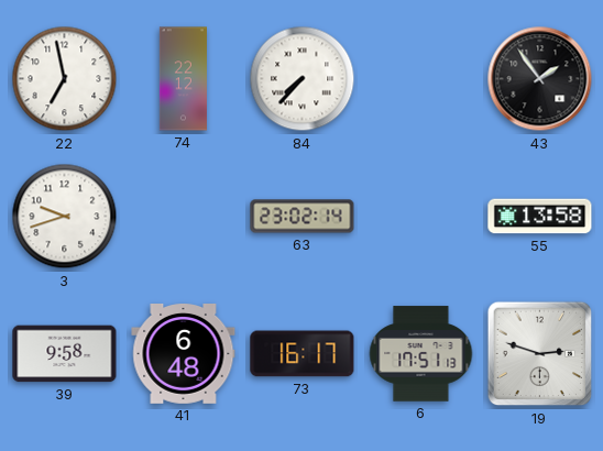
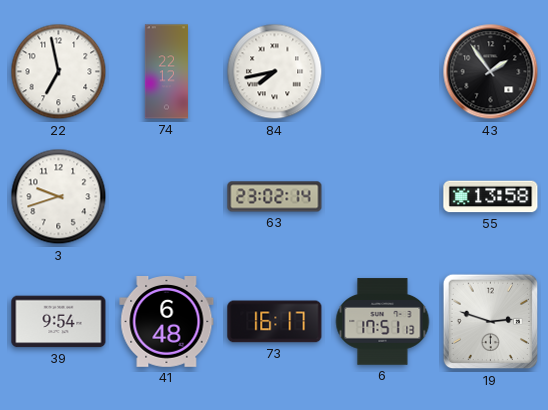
84: 7:37 -> 7:43
39: 9:58 -> 9:54
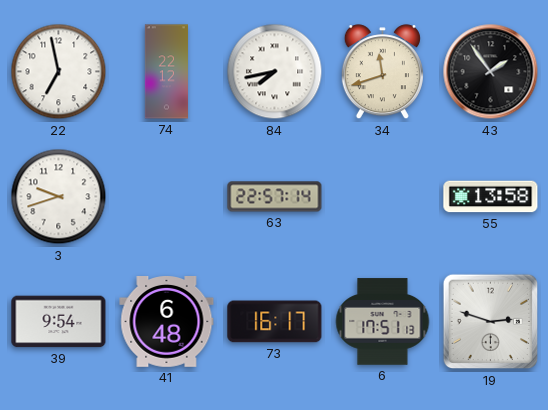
34: none -> 11:42
63: 23:02 -> 22:57
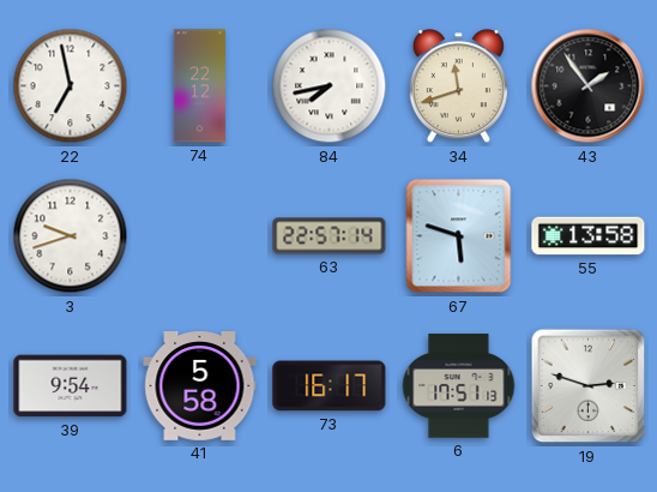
67: none -> 5:48
41: 6:48 -> 5:58
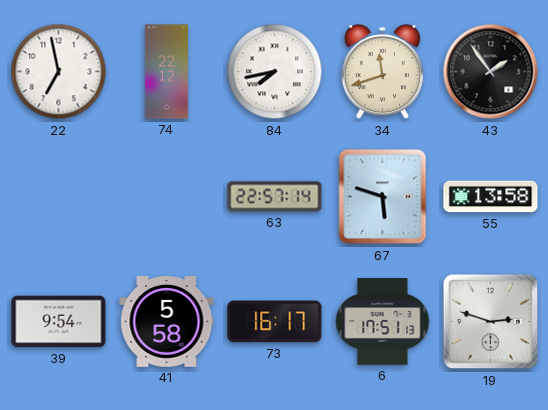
3: 9:42 -> none
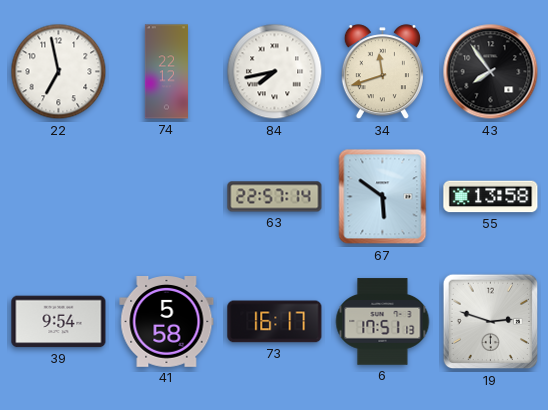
43: 1:54 -> 7:54
67: 5:48 -> 5:51
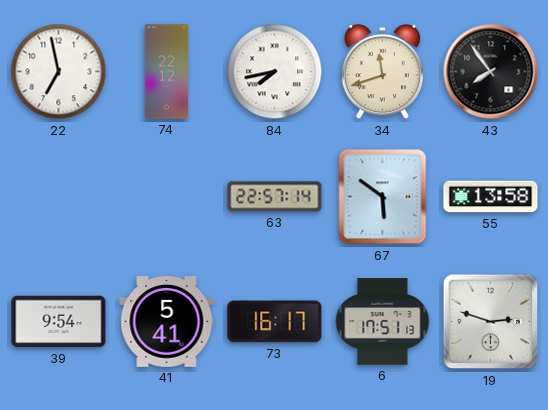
41: 5:58 -> 5:41
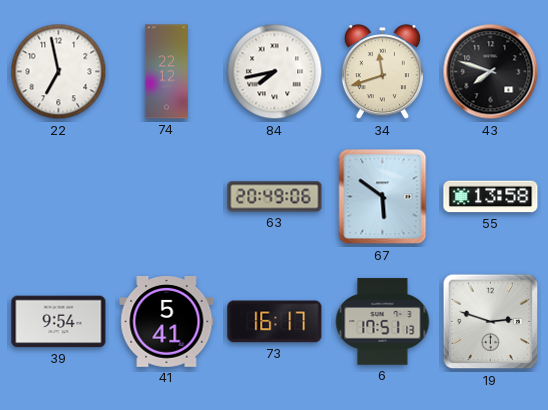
43: 7:54 -> 7:48
63: 22:57 -> 20:49
